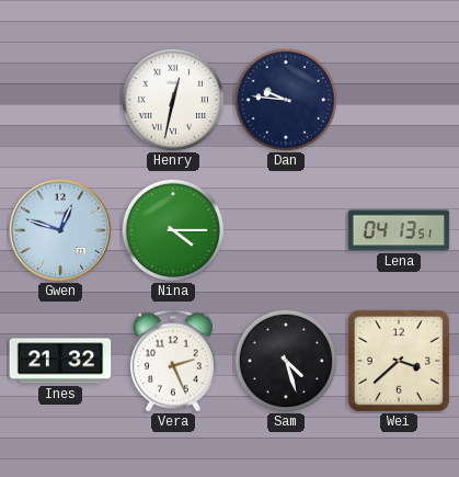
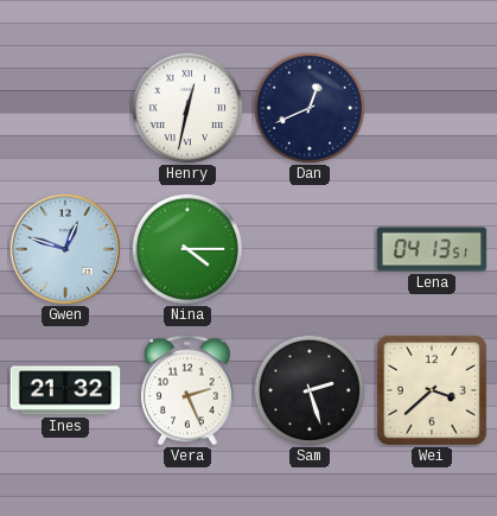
Dan: 9:46 -> 12:41
Sam: 4:27 -> 2:27
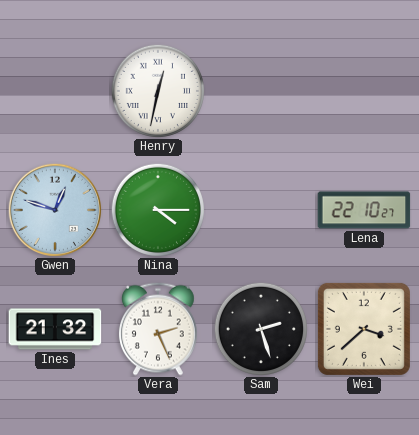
Dan: 12:41 -> none
Lena: 04:13 -> 22:10
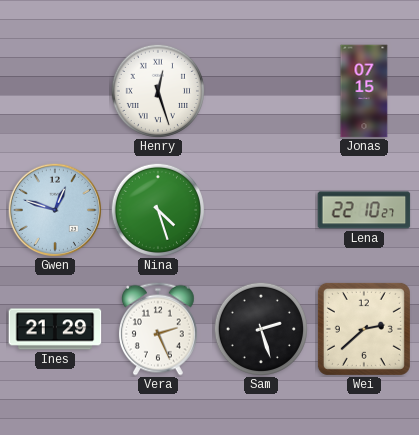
Henry: 12:32 -> 12:27
Jonas: none -> 07:15
Nina: 4:15 -> 4:27
Ines: 21:32 -> 21:29
Wei: 3:38 -> 2:38
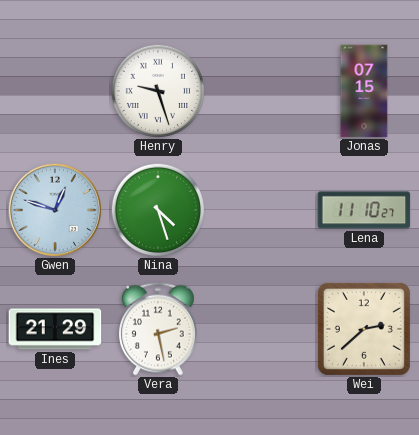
Henry: 12:27 -> 9:27
Lena: 22:10 -> 11:10
Vera: 2:26 -> 2:28
Sam: 2:27 -> none
